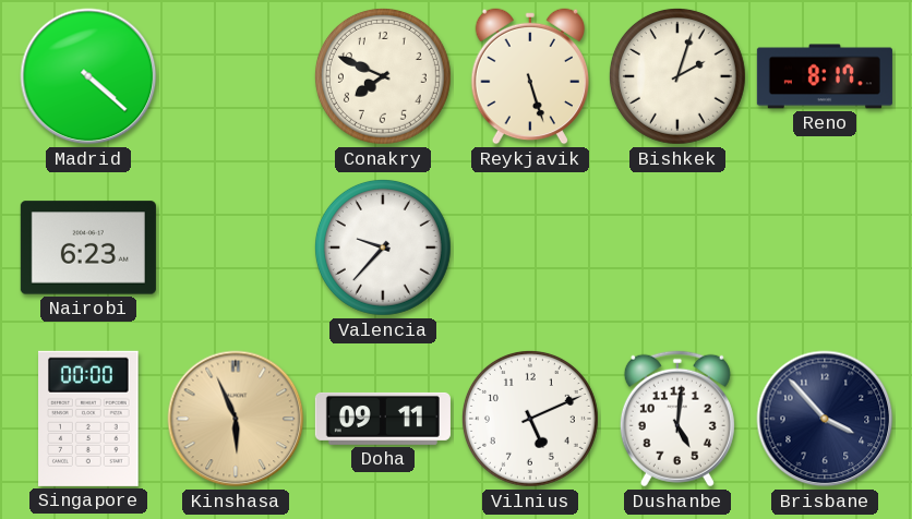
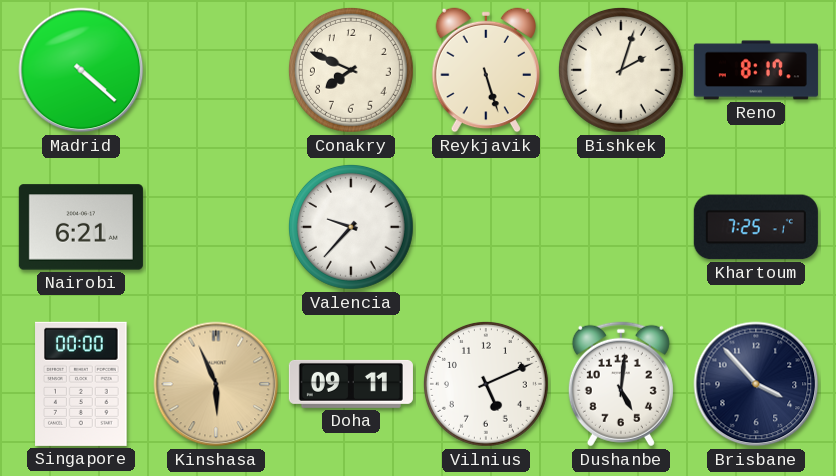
Nairobi: 6:23 -> 6:21
Khartoum: none -> 7:25
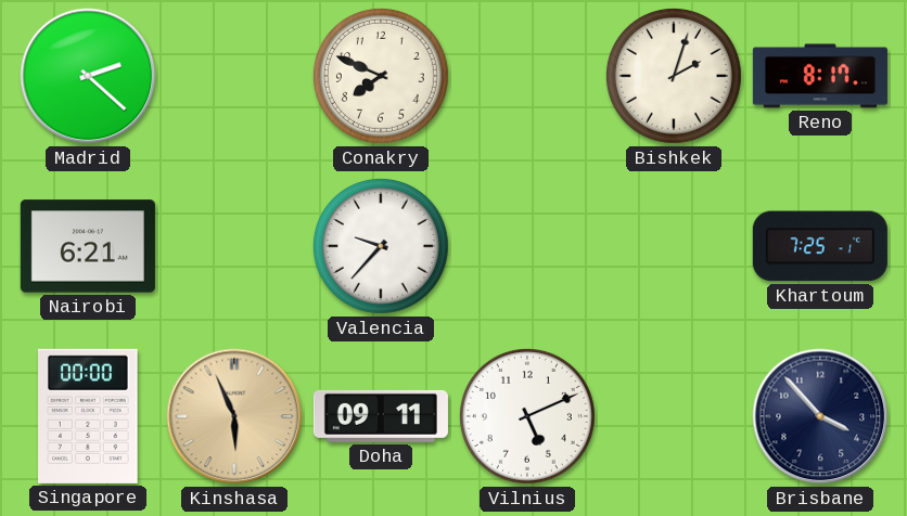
Madrid: 4:22 -> 2:22
Reykjavik: 5:27 -> none
Dushanbe: 5:01 -> none
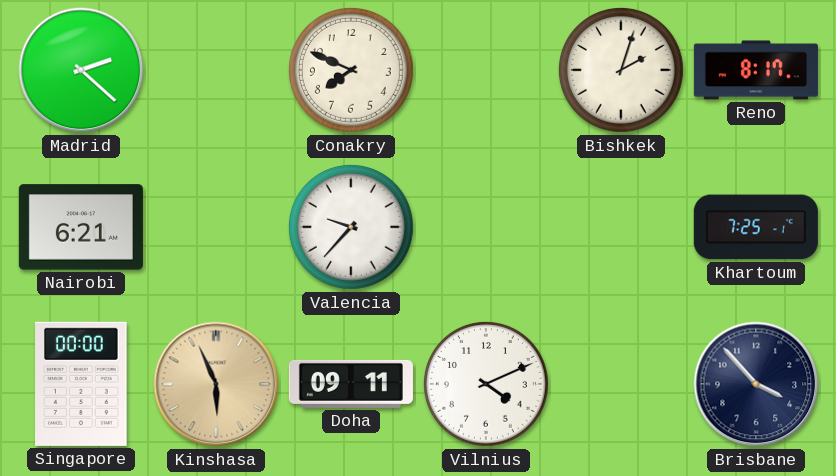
Vilnius: 5:11 -> 4:11
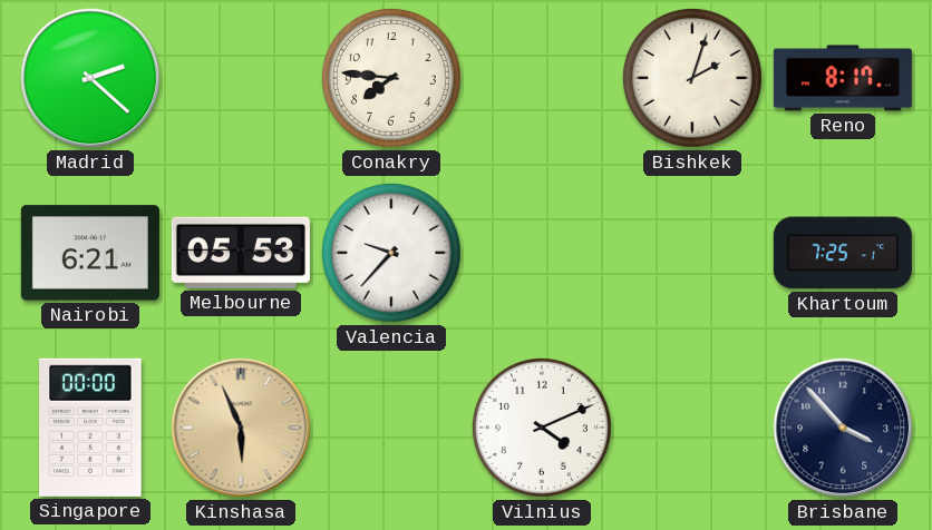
Conakry: 7:49 -> 7:46
Melbourne: none -> 05:53
Doha: 09:11 -> none
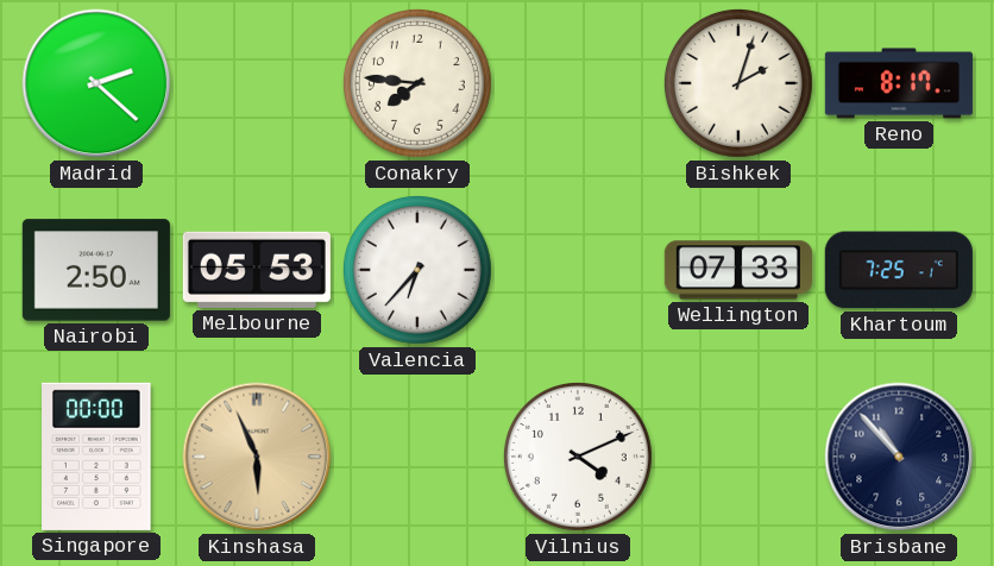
Nairobi: 6:21 -> 2:50
Valencia: 9:37 -> 6:37
Wellington: none -> 07:33
Brisbane: 3:53 -> 10:53
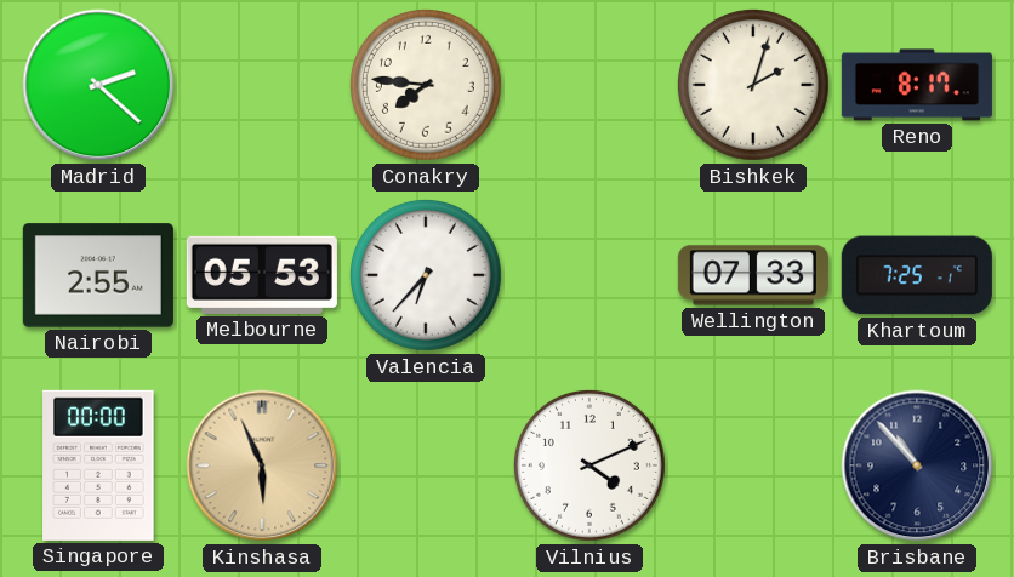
Nairobi: 2:50 -> 2:55
